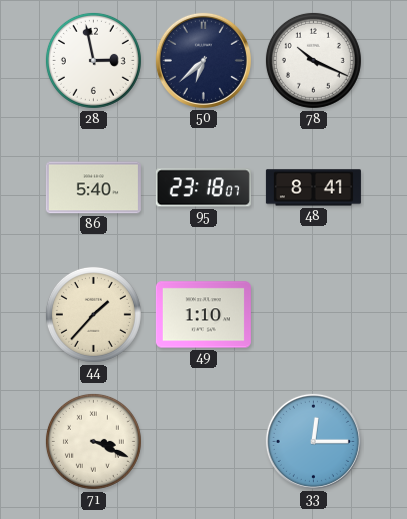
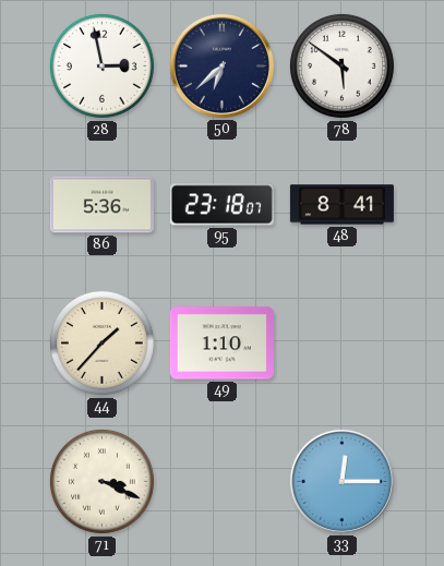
78: 10:19 -> 5:51
86: 5:40 -> 5:36
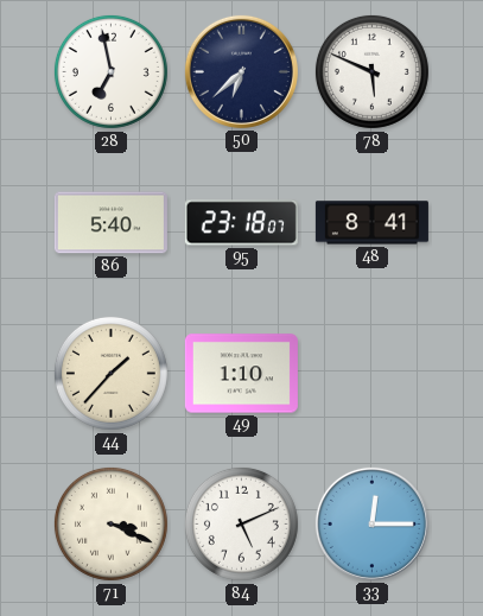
28: 2:58 -> 6:58
78: 5:51 -> 5:49
86: 5:36 -> 5:40
84: none -> 5:11
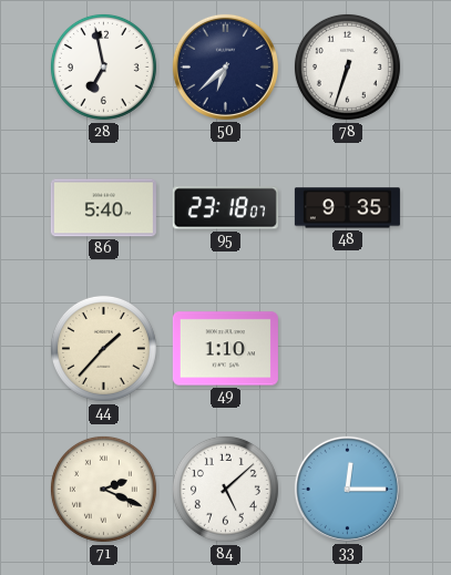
78: 5:49 -> 6:33
48: 8:41 -> 9:35
71: 3:19 -> 2:19
84: 5:11 -> 5:08
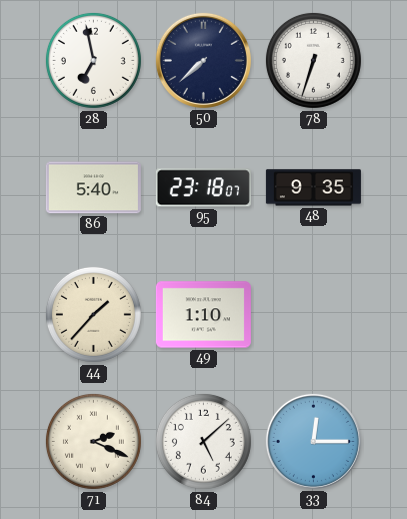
50: 6:38 -> 7:38
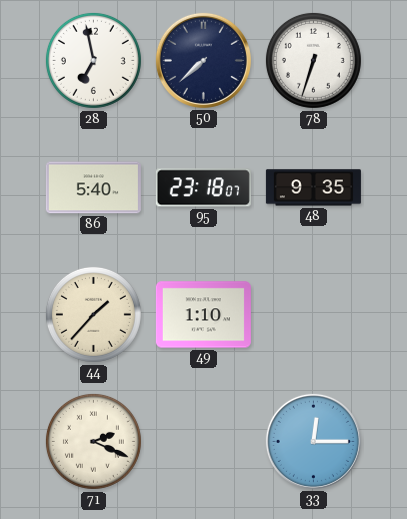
84: 5:08 -> none
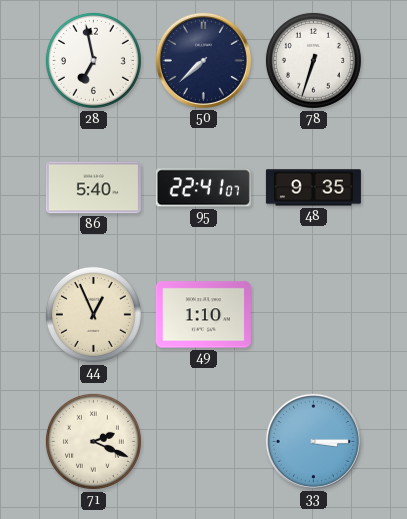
95: 23:18 -> 22:41
44: 1:37 -> 12:56
33: 12:15 -> 3:15
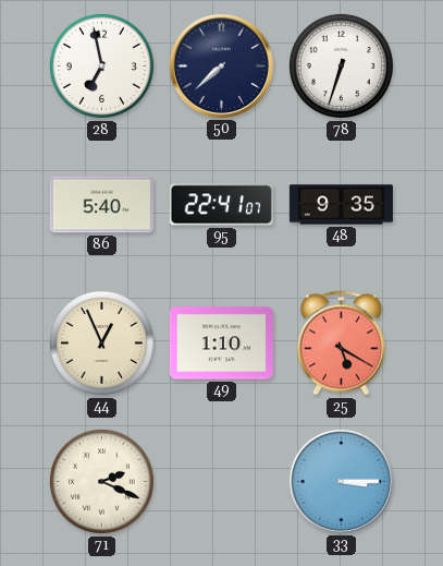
25: none -> 5:20
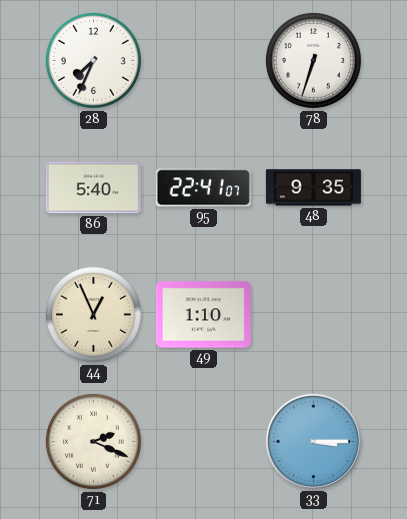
28: 6:58 -> 7:34
50: 7:38 -> none
25: 5:20 -> none
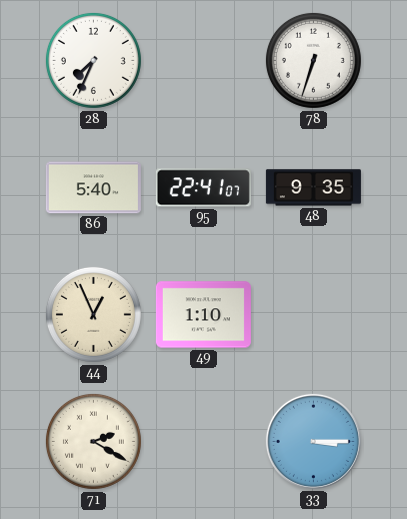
71: 2:19 -> 2:20
